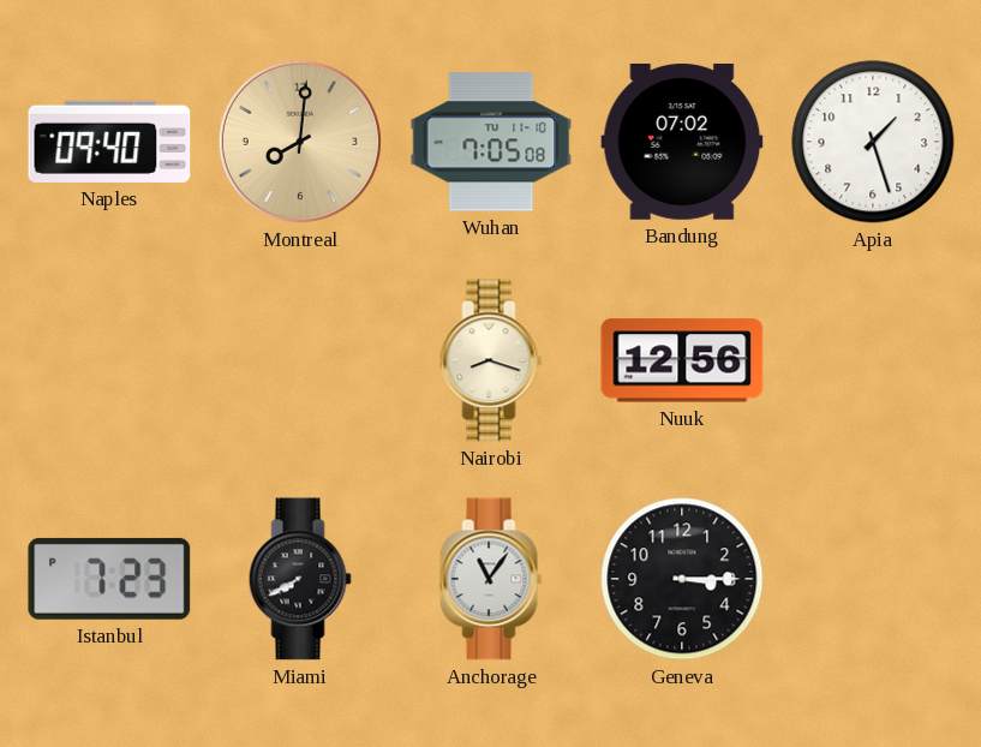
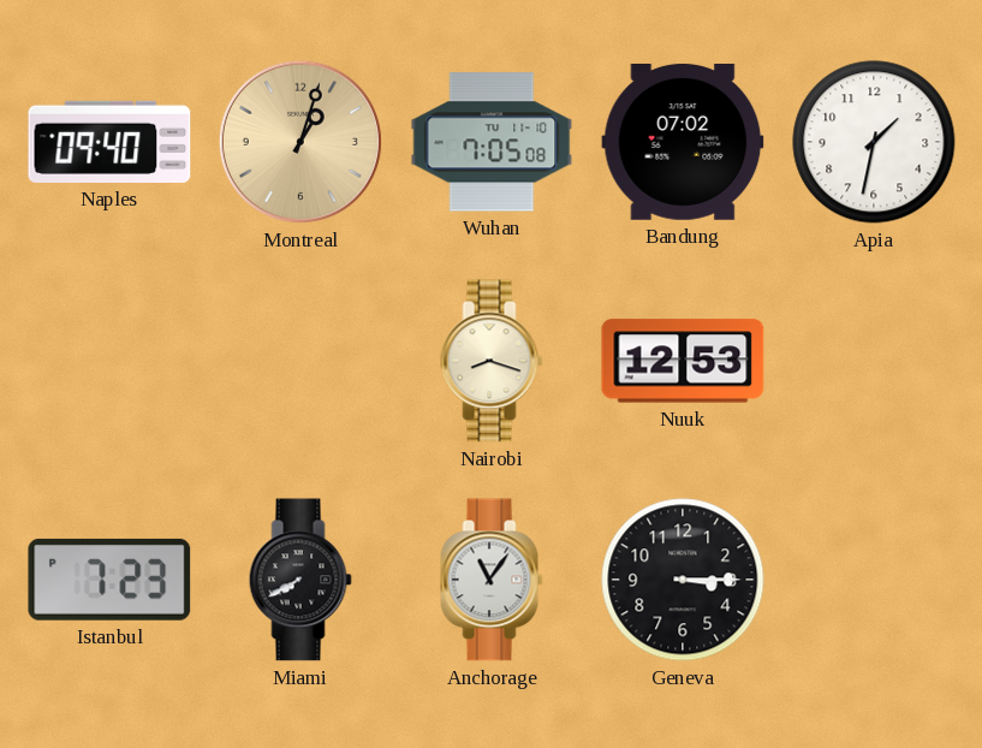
Montreal: 8:01 -> 1:03
Apia: 1:27 -> 1:32
Nuuk: 12:56 -> 12:53
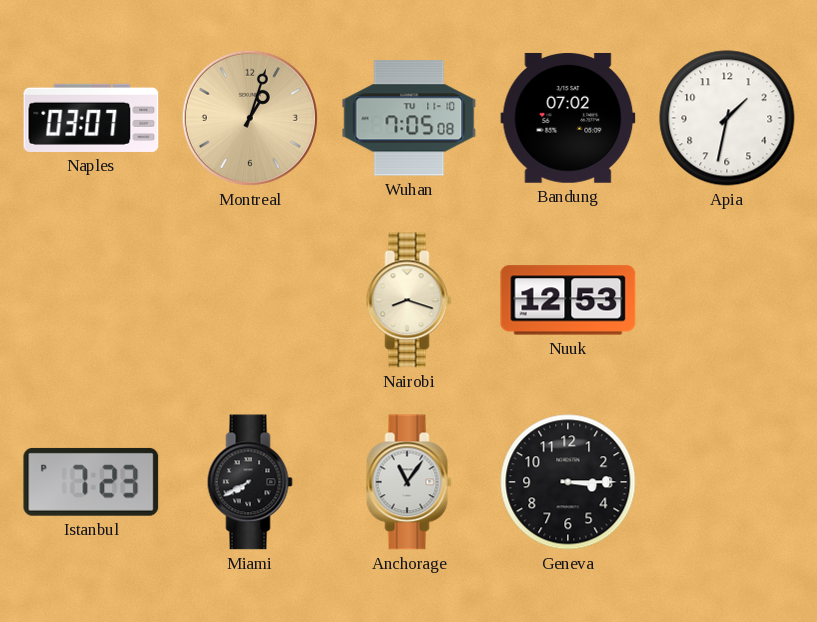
Naples: 09:40 -> 03:07
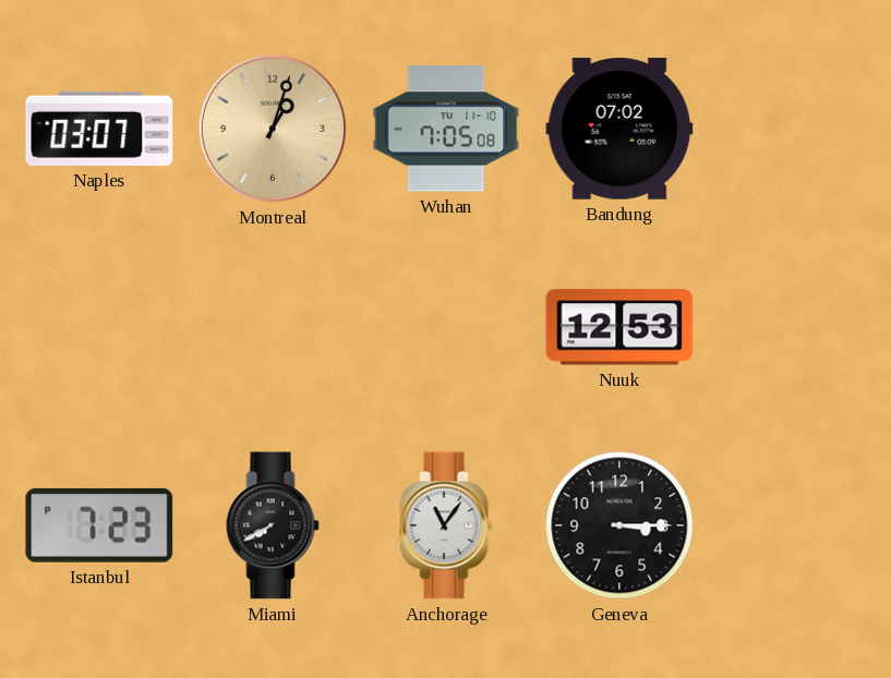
Apia: 1:32 -> none
Nairobi: 8:18 -> none
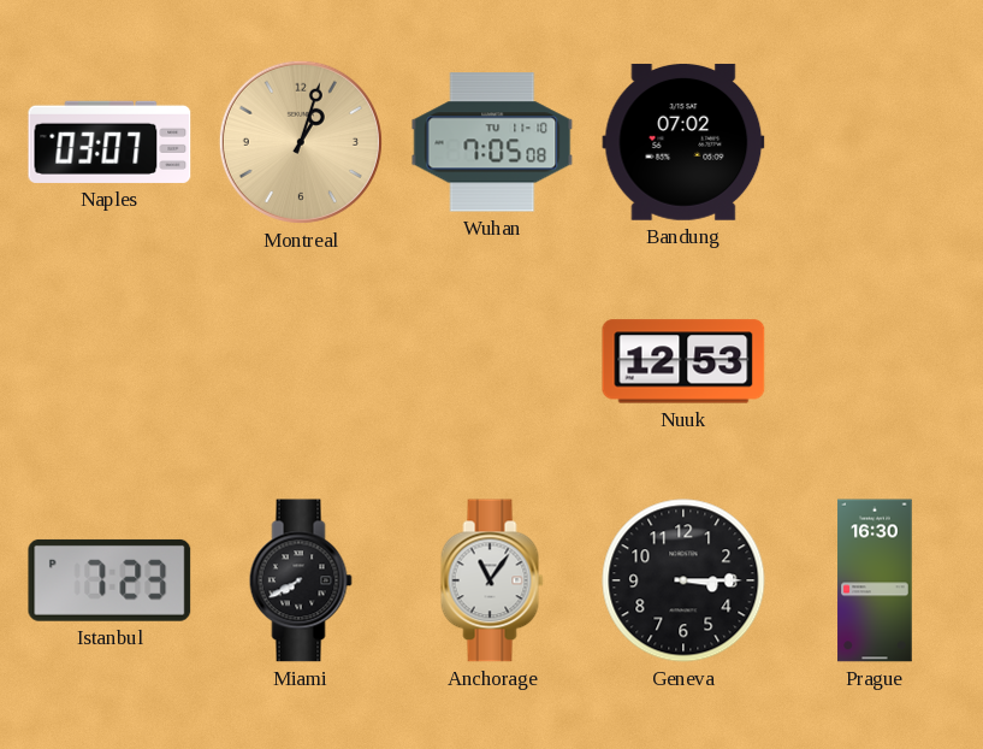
Prague: none -> 16:30
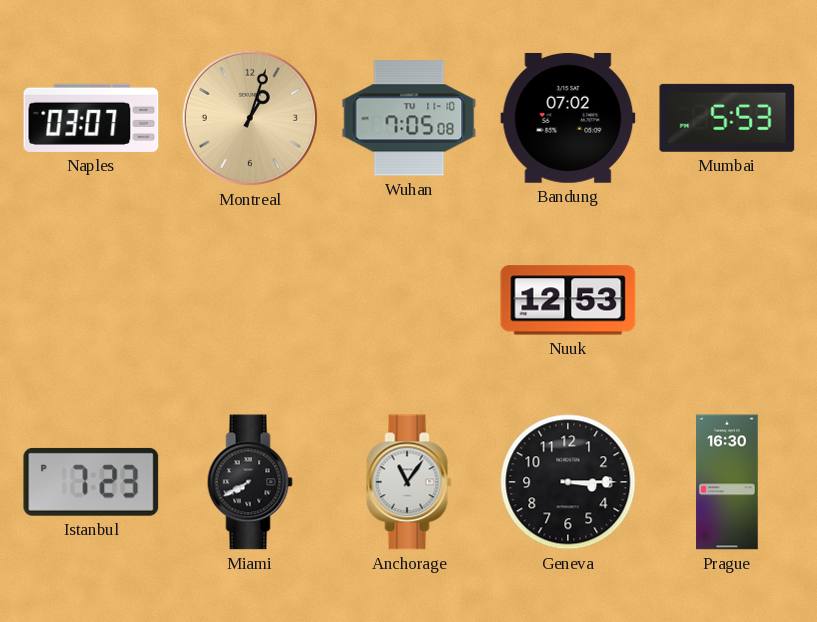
Mumbai: none -> 5:53
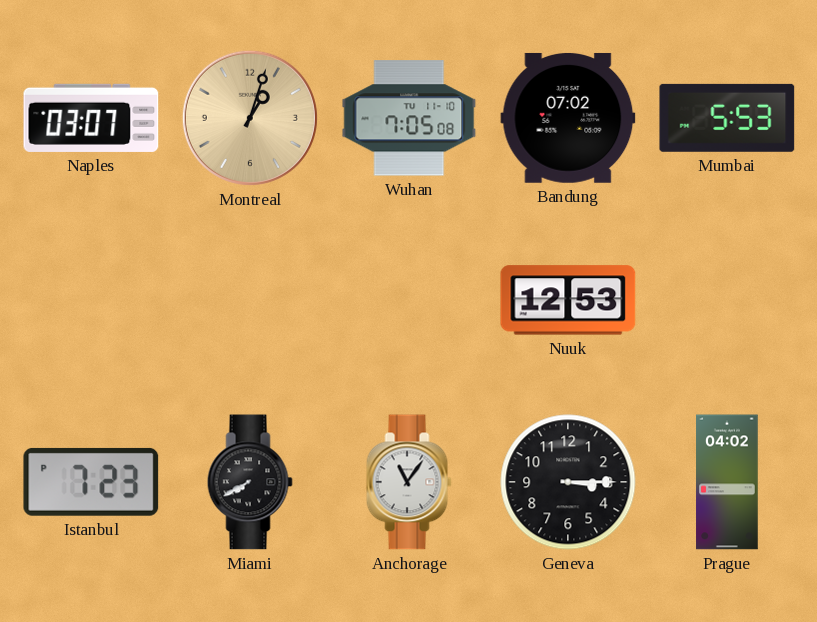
Prague: 16:30 -> 04:02
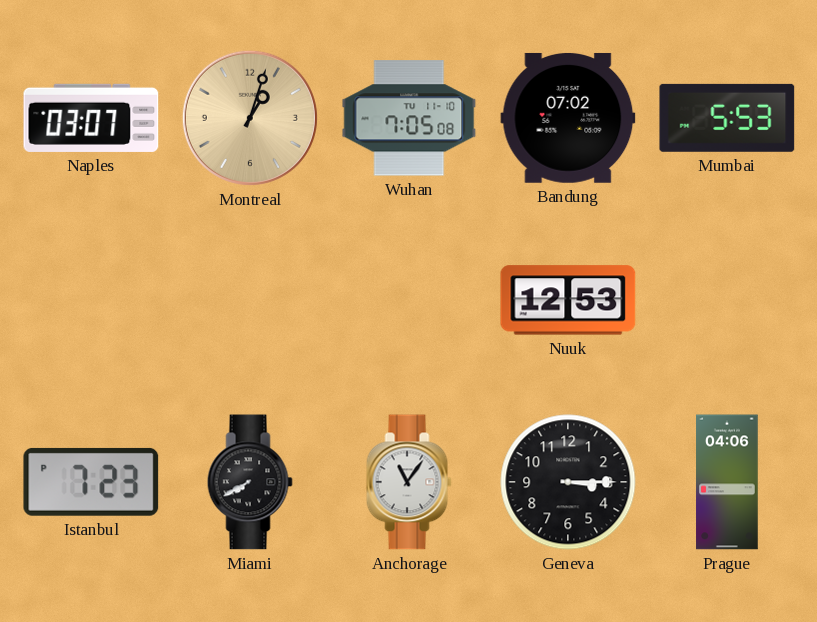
Prague: 04:02 -> 04:06
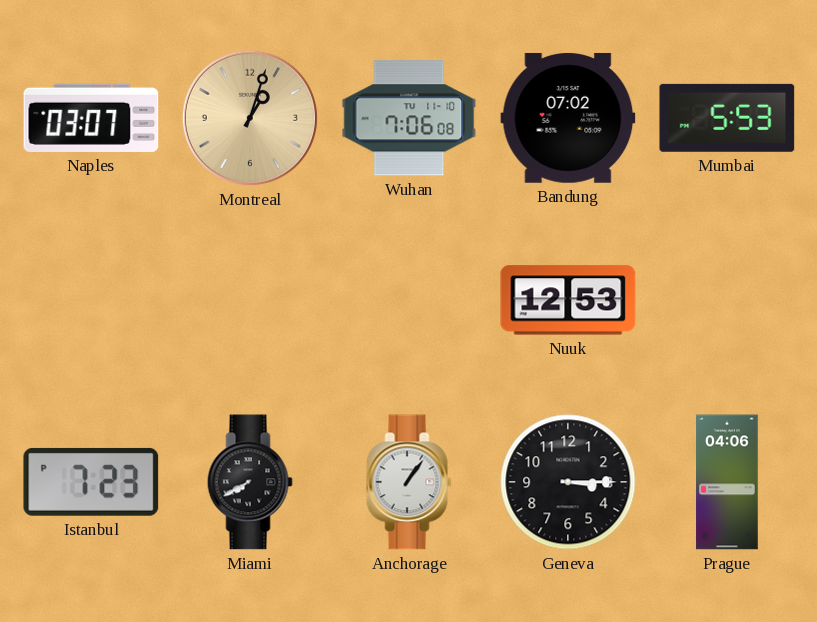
Wuhan: 7:05 -> 7:06
Anchorage: 11:06 -> 1:06
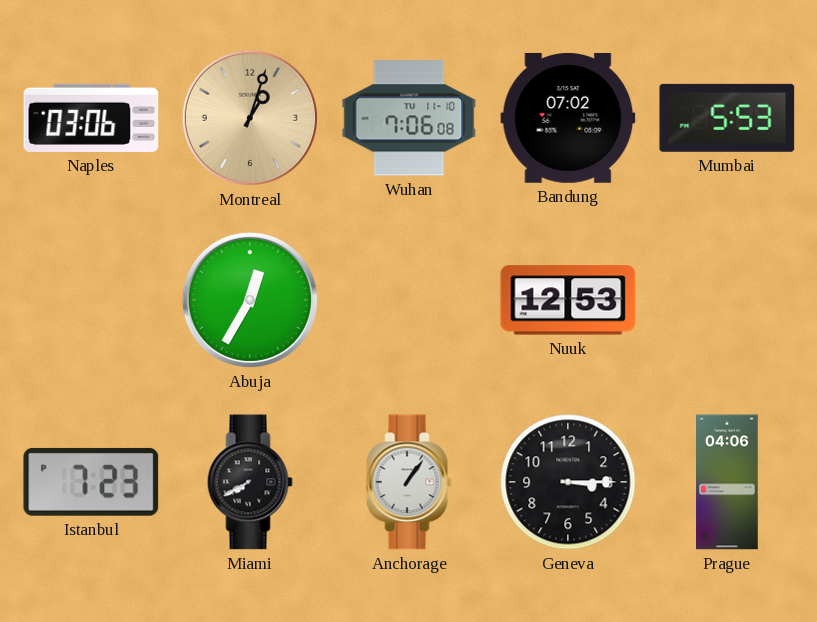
Naples: 03:07 -> 03:06
Abuja: none -> 12:35
